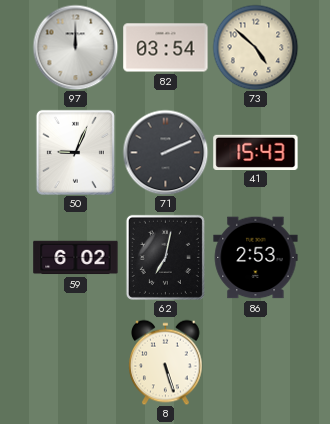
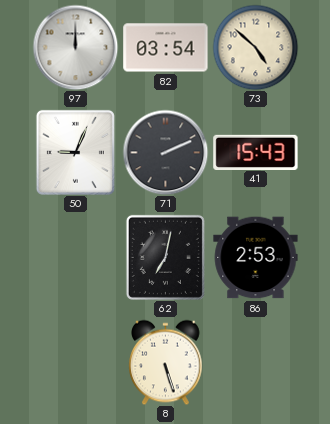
59: 6:02 -> none
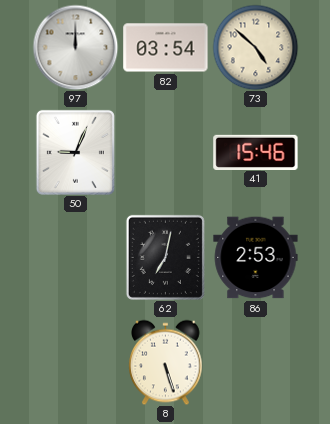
71: 2:11 -> none
41: 15:43 -> 15:46
